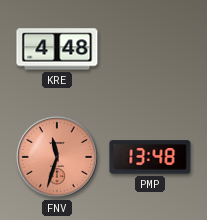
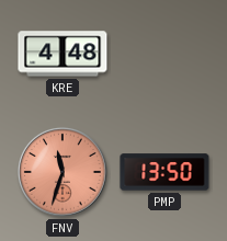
PMP: 13:48 -> 13:50
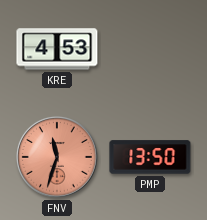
KRE: 4:48 -> 4:53
